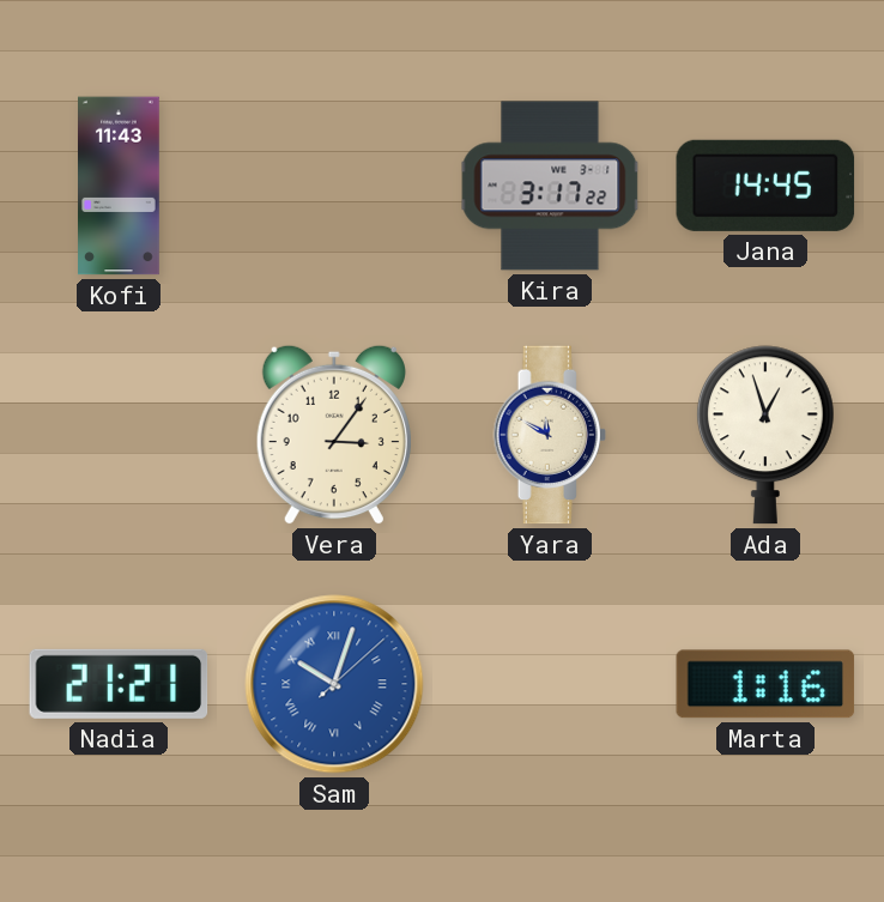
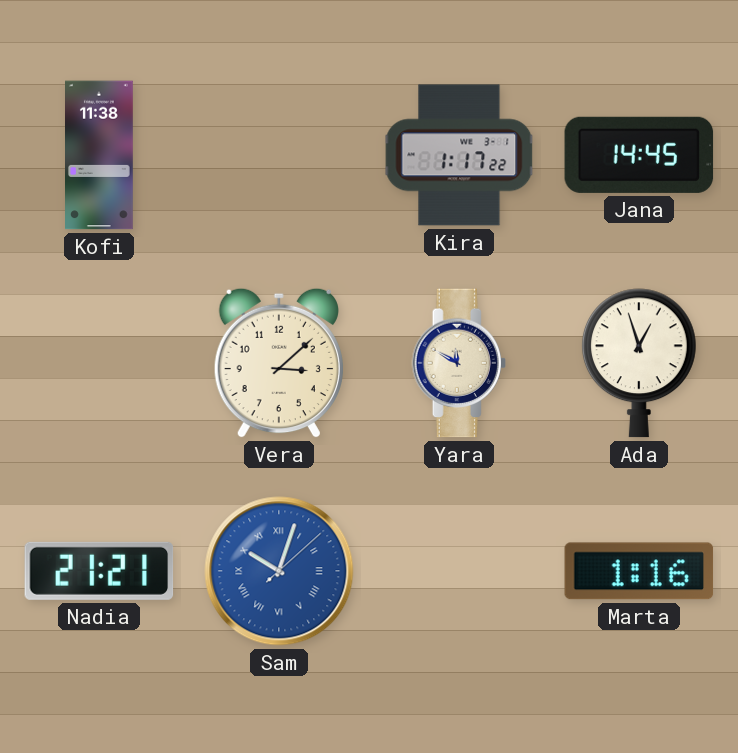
Kofi: 11:43 -> 11:38
Kira: 3:17 -> 1:17
Vera: 3:06 -> 3:08
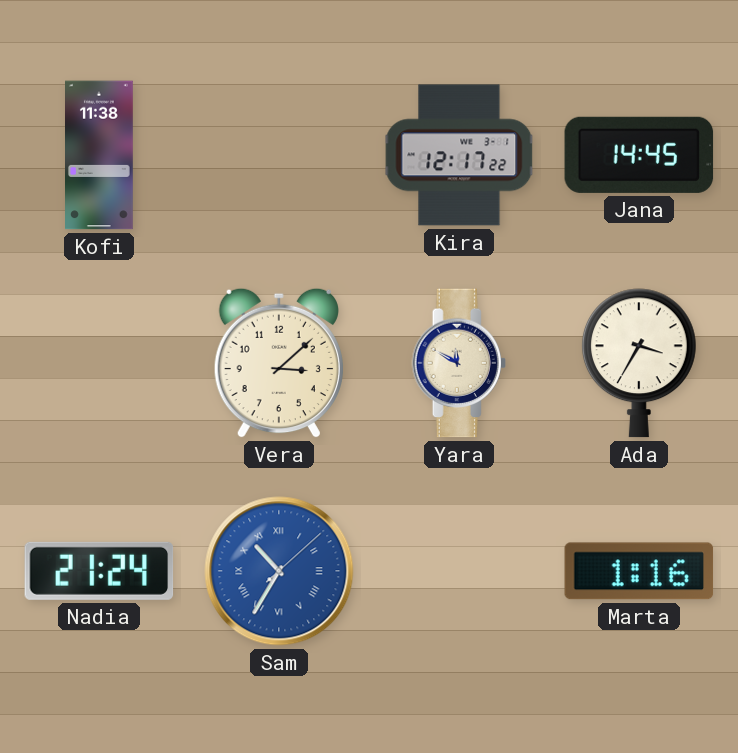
Kira: 1:17 -> 12:17
Ada: 12:57 -> 3:35
Nadia: 21:21 -> 21:24
Sam: 10:03 -> 10:35
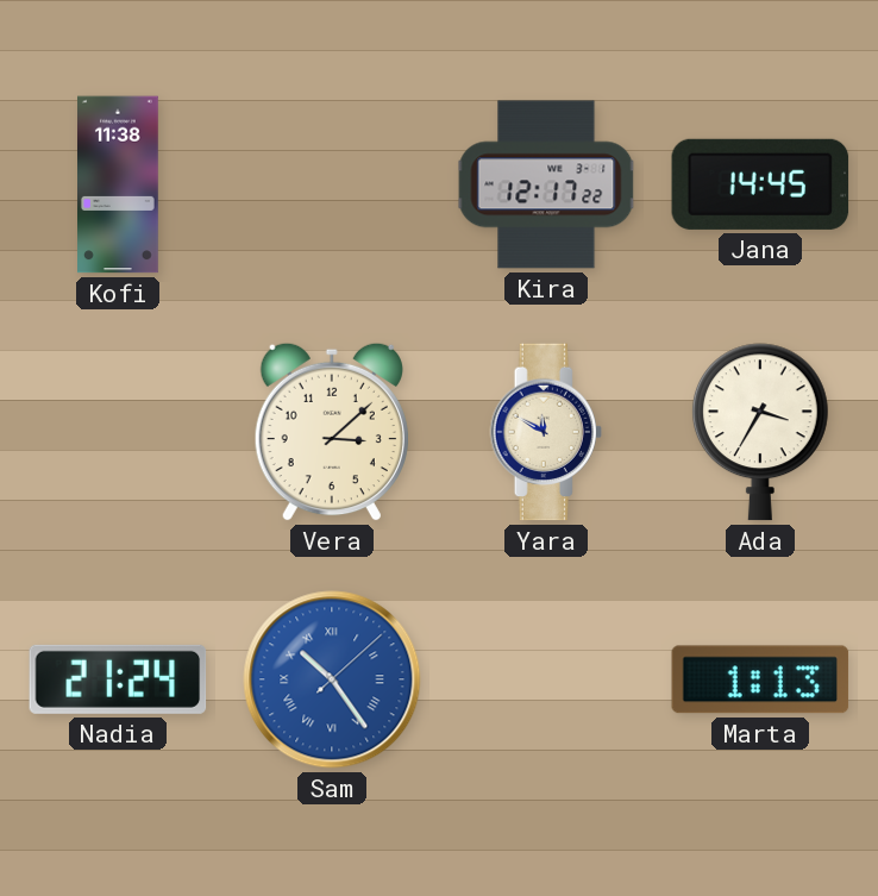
Sam: 10:35 -> 10:24
Marta: 1:16 -> 1:13
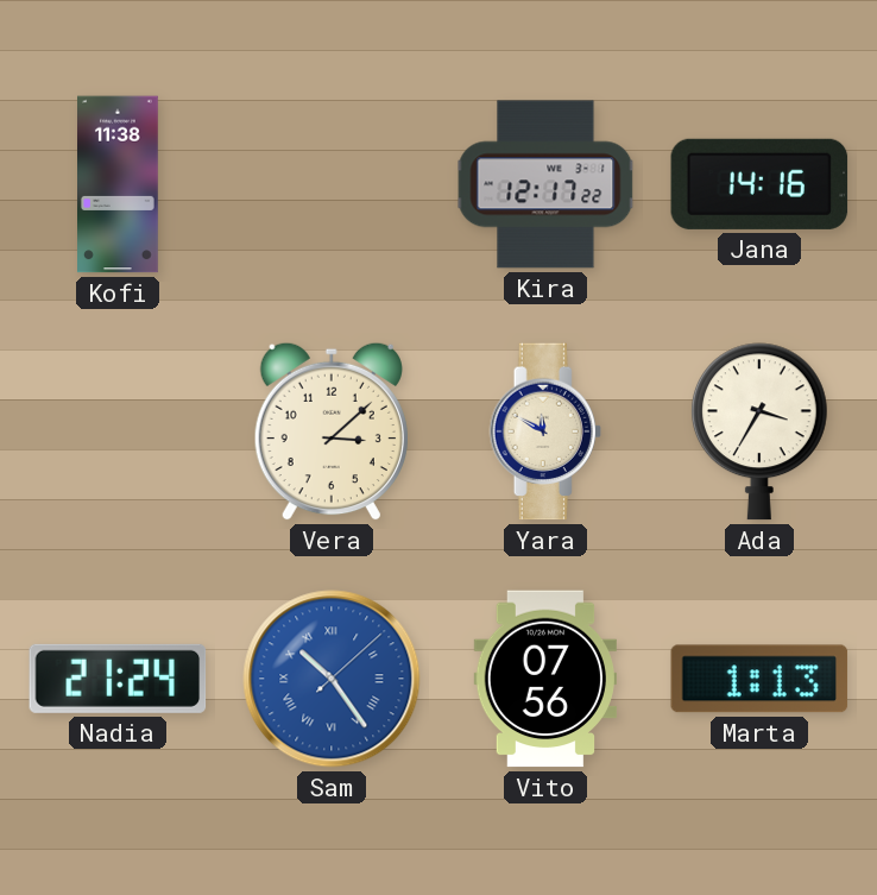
Jana: 14:45 -> 14:16
Vito: none -> 07:56
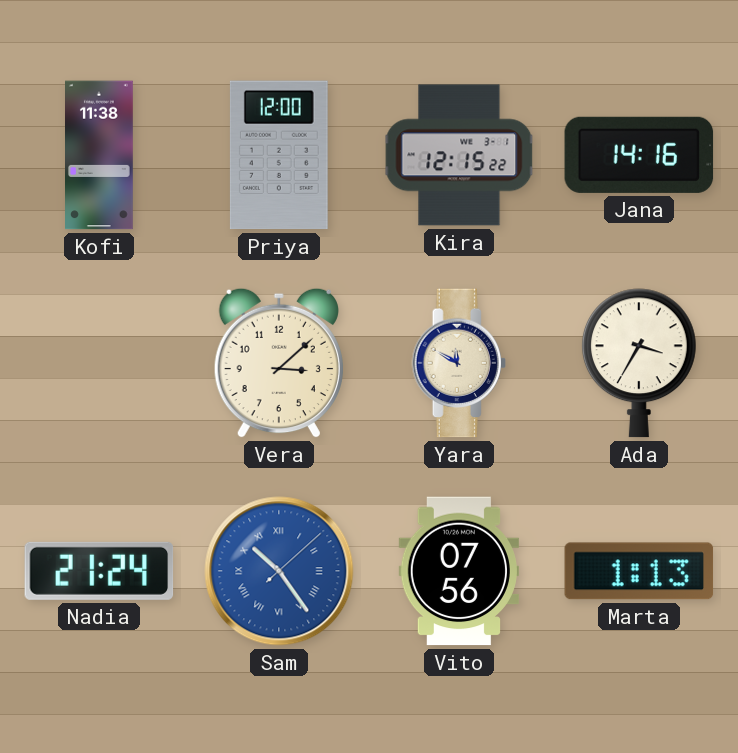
Priya: none -> 12:00
Kira: 12:17 -> 12:15
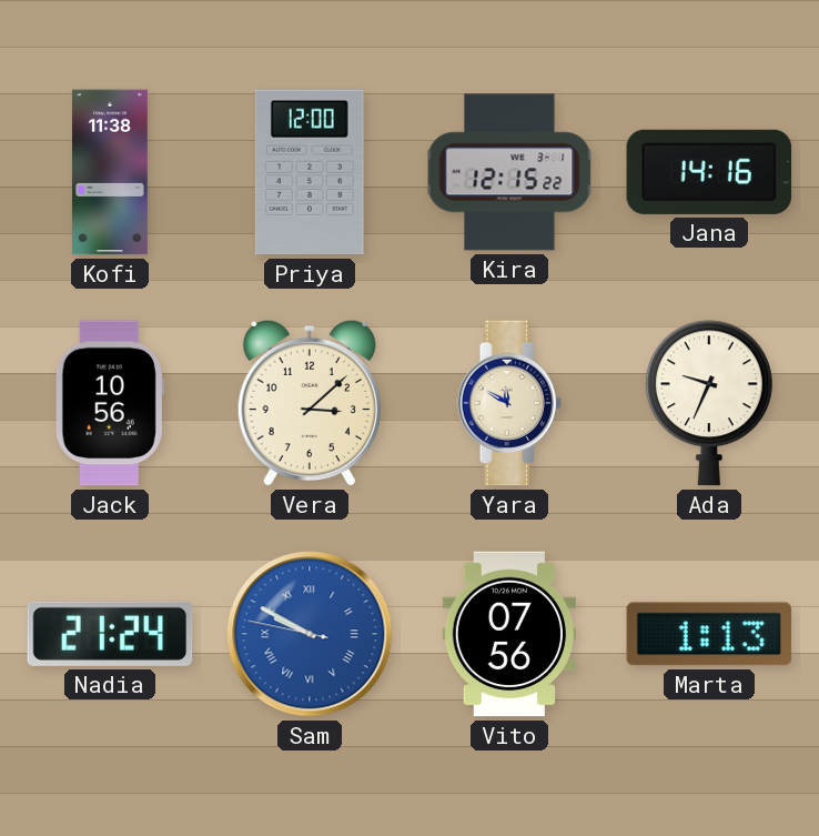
Jack: none -> 10:56
Ada: 3:35 -> 9:34
Sam: 10:24 -> 9:49
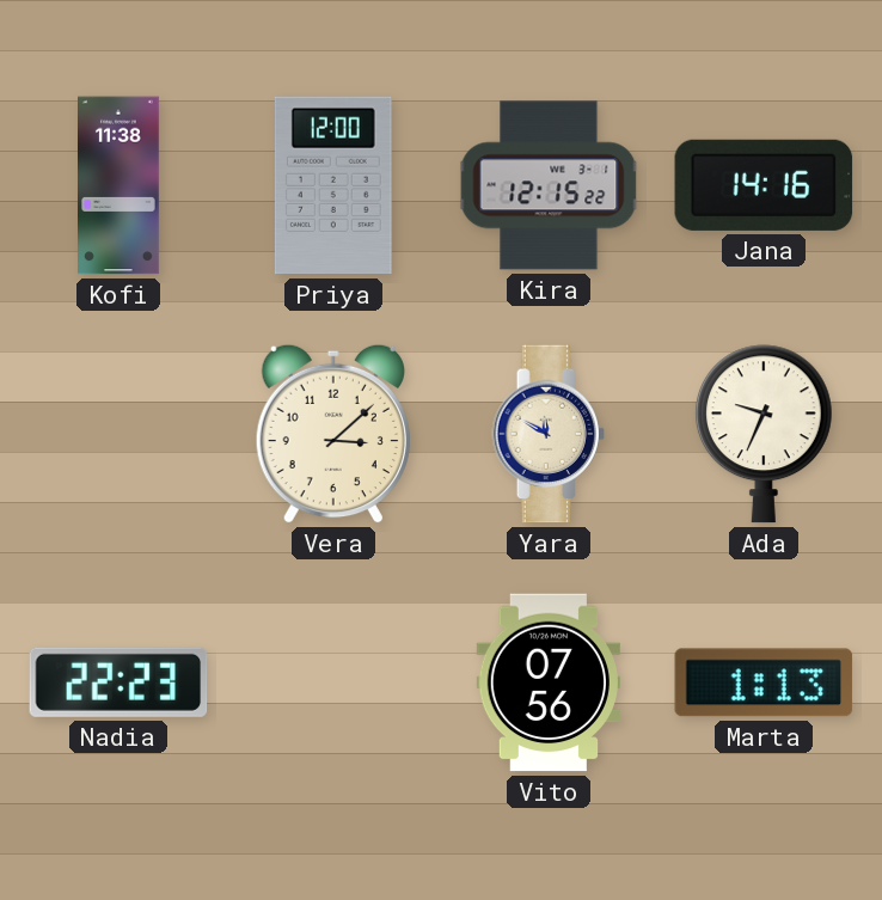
Jack: 10:56 -> none
Nadia: 21:24 -> 22:23
Sam: 9:49 -> none
